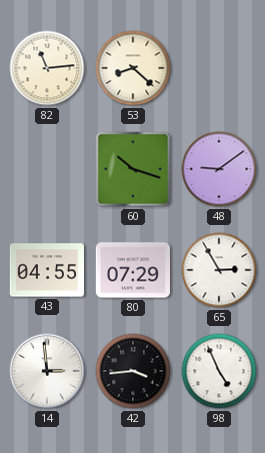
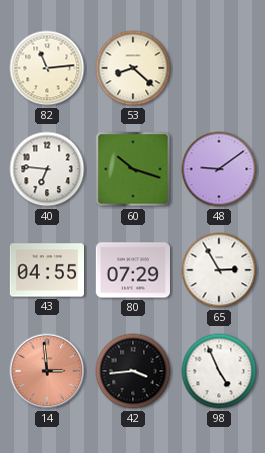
40: none -> 6:46
14 dial: white -> salmon
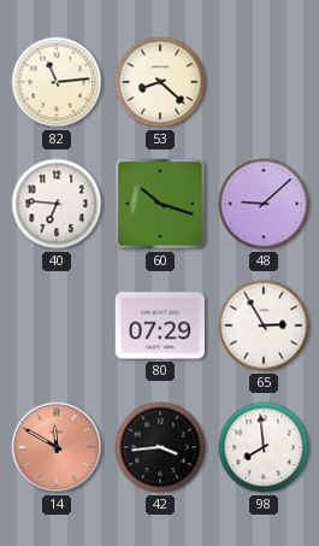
48: 9:09 -> 9:08
43: 04:55 -> none
14: 2:59 -> 11:50
98: 4:56 -> 7:59
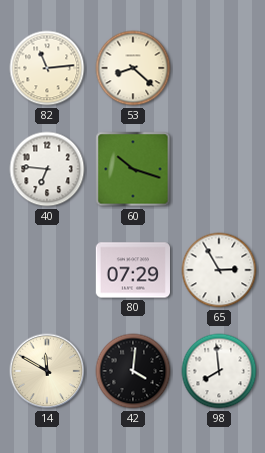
48: 9:08 -> none
14 dial: salmon -> cream
42: 3:44 -> 4:01
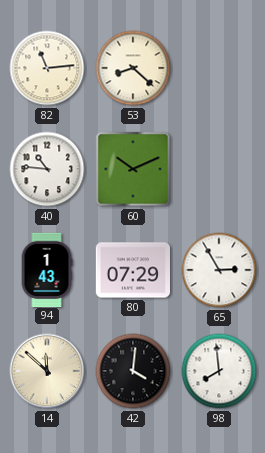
40: 6:46 -> 10:46
60: 10:18 -> 10:11
94: none -> 1:43
14: 11:50 -> 11:52
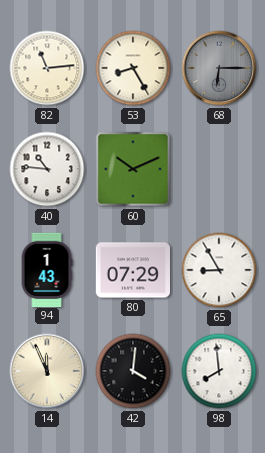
53: 8:22 -> 8:25
68: none -> 6:15
65: 2:55 -> 8:55
14: 11:52 -> 11:56
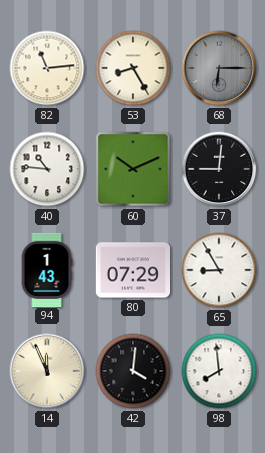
37: none -> 9:01
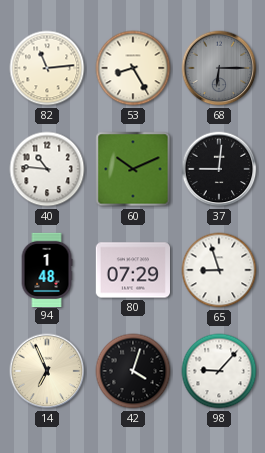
94: 1:43 -> 1:48
65: 8:55 -> 8:57
14: 11:56 -> 6:56
42: 4:01 -> 4:03
98: 7:59 -> 9:07
